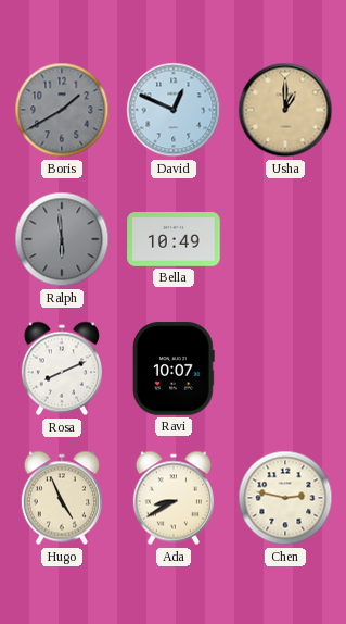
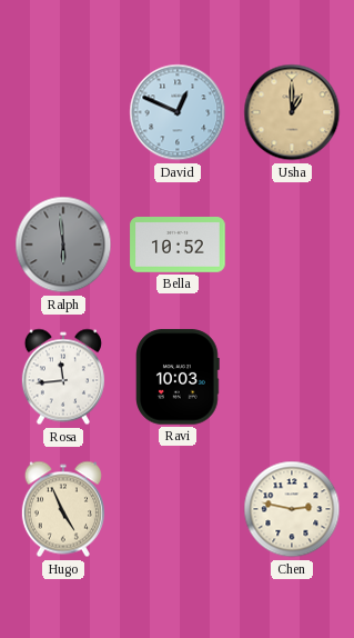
Boris: 1:40 -> none
Bella: 10:49 -> 10:52
Rosa: 8:11 -> 11:44
Ravi: 10:07 -> 10:03
Ada: 8:40 -> none
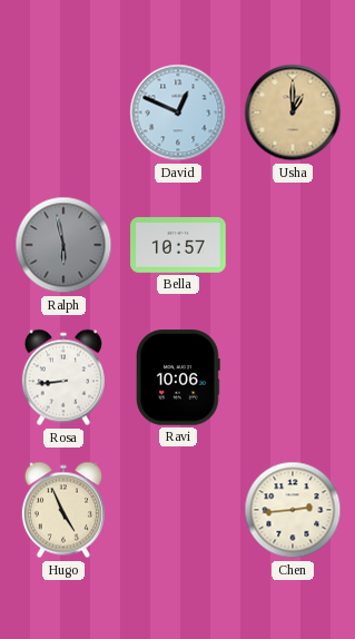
Ralph: 5:59 -> 5:58
Bella: 10:52 -> 10:57
Rosa: 11:44 -> 8:44
Ravi: 10:03 -> 10:06
Chen: 2:47 -> 2:44
